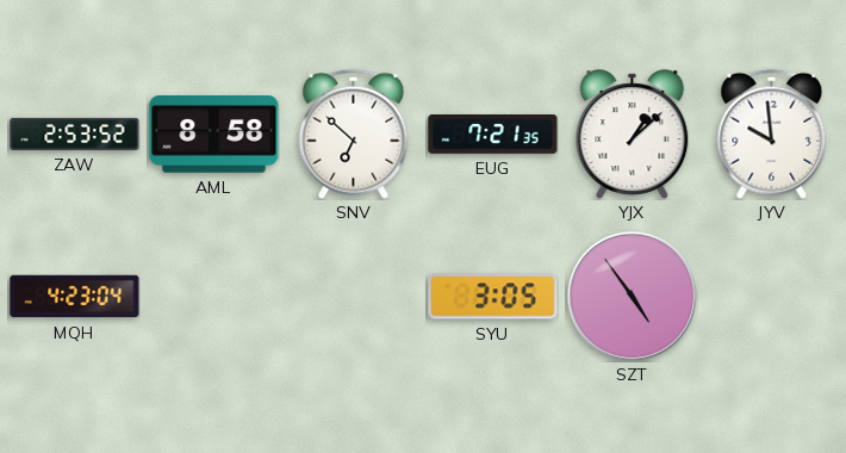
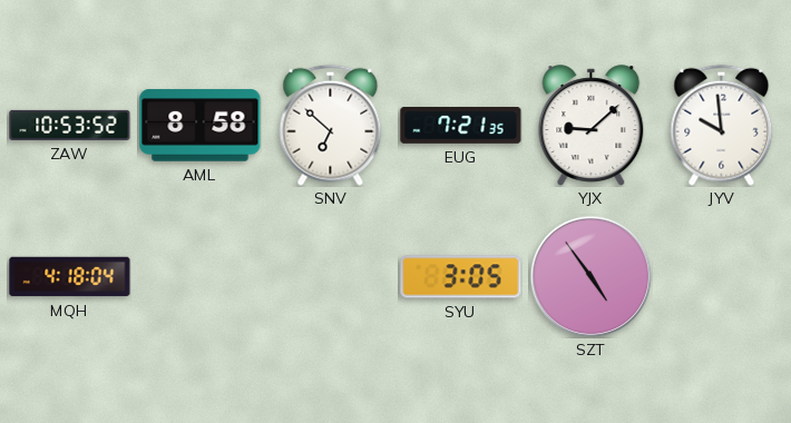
ZAW: 2:53 -> 10:53
YJX: 1:08 -> 9:08
MQH: 4:23 -> 4:18
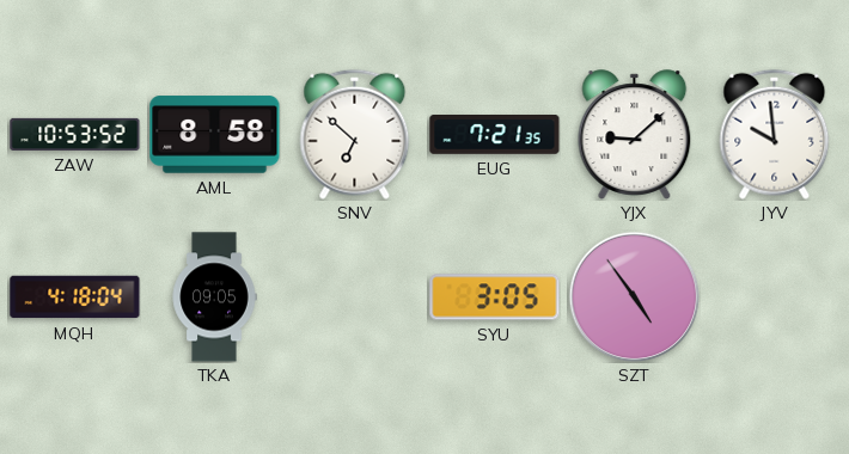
TKA: none -> 09:05
